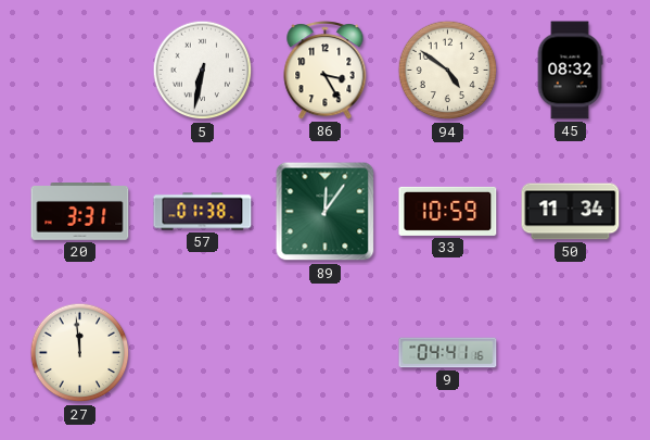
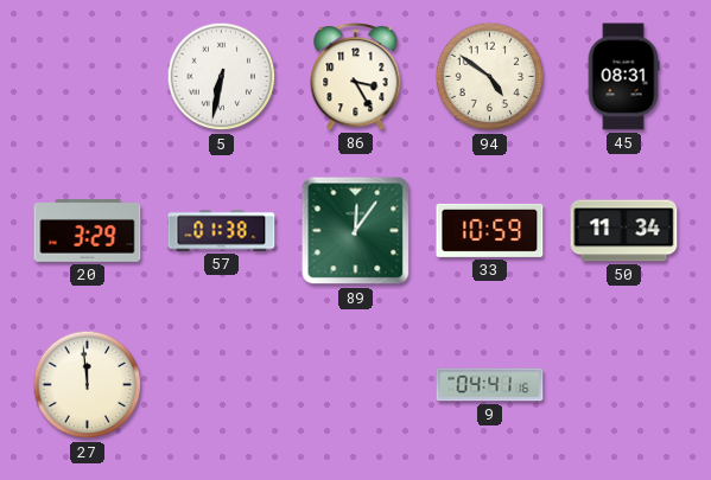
45: 08:32 -> 08:31
20: 3:31 -> 3:29
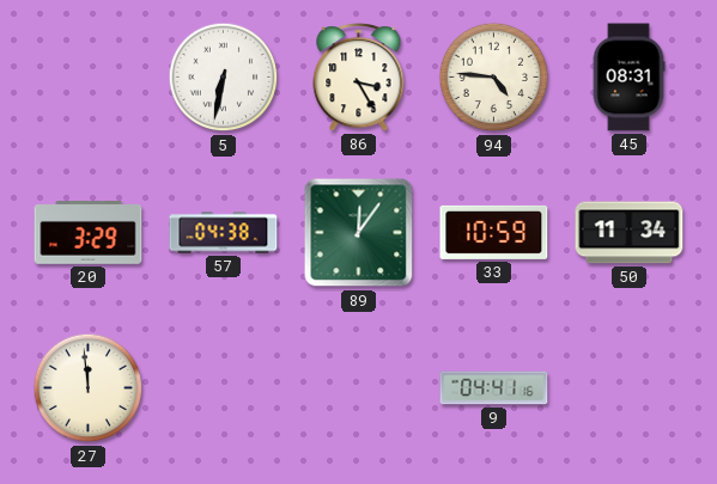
94: 4:51 -> 4:46
57: 01:38 -> 04:38
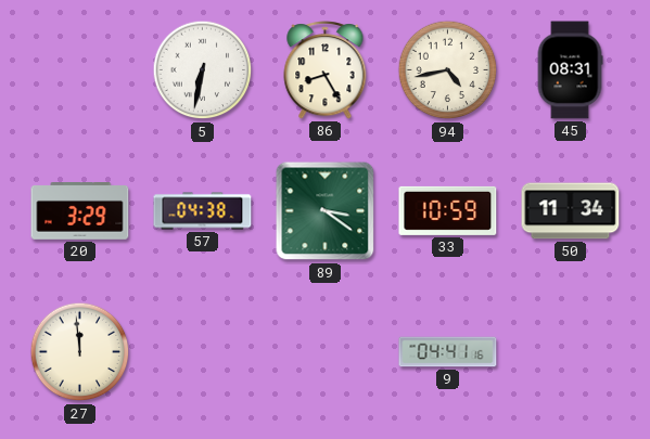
86: 3:25 -> 8:25
94: 4:46 -> 4:43
89: 12:06 -> 3:21
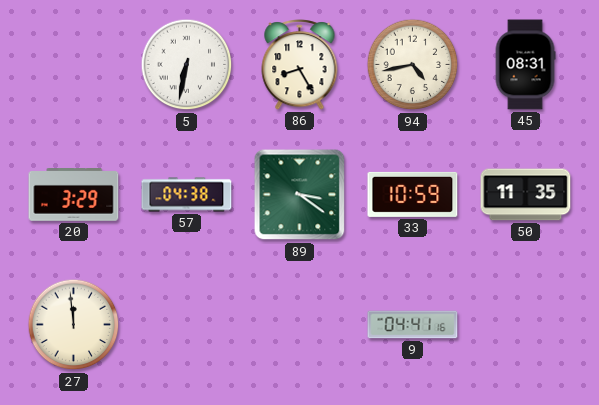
50: 11:34 -> 11:35
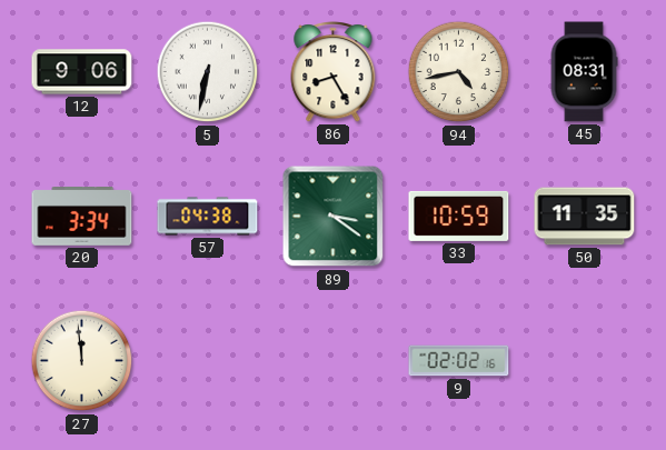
12: none -> 9:06
20: 3:29 -> 3:34
9: 04:41 -> 02:02
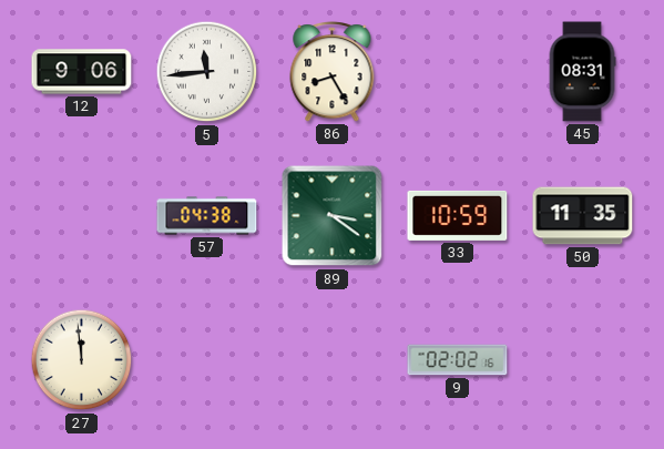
5: 6:32 -> 11:44
94: 4:43 -> none
20: 3:34 -> none
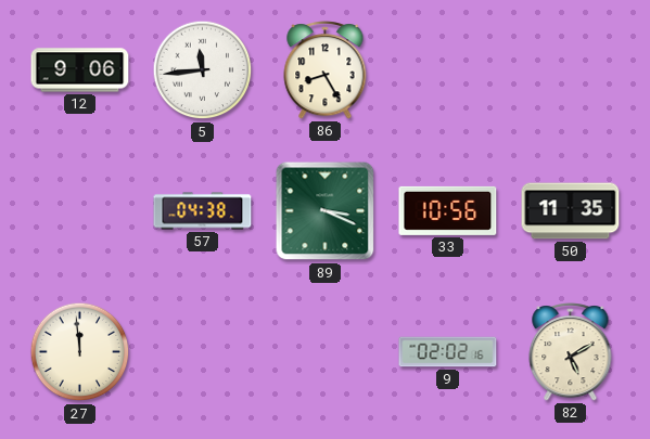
45: 08:31 -> none
89: 3:21 -> 3:19
33: 10:59 -> 10:56
82: none -> 5:10
